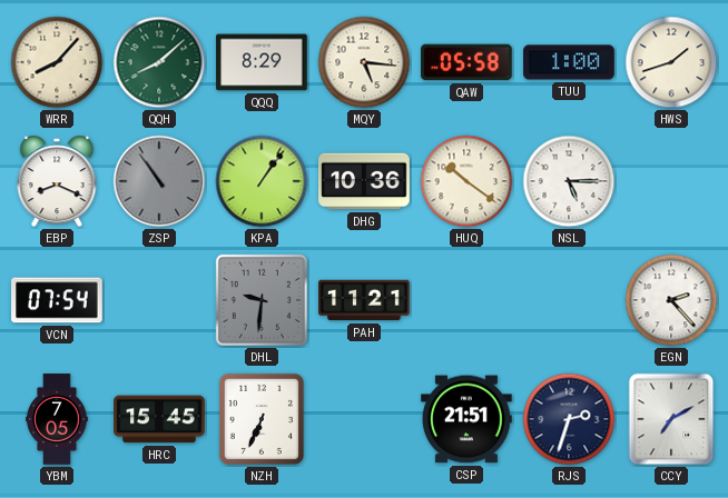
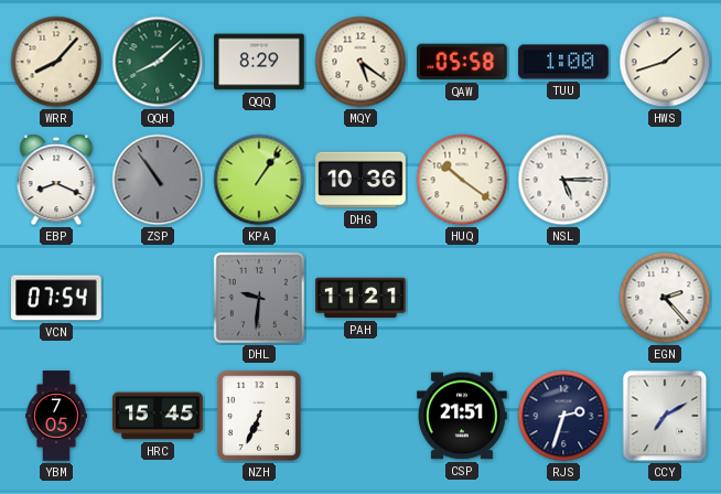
MQY: 5:16 -> 5:21
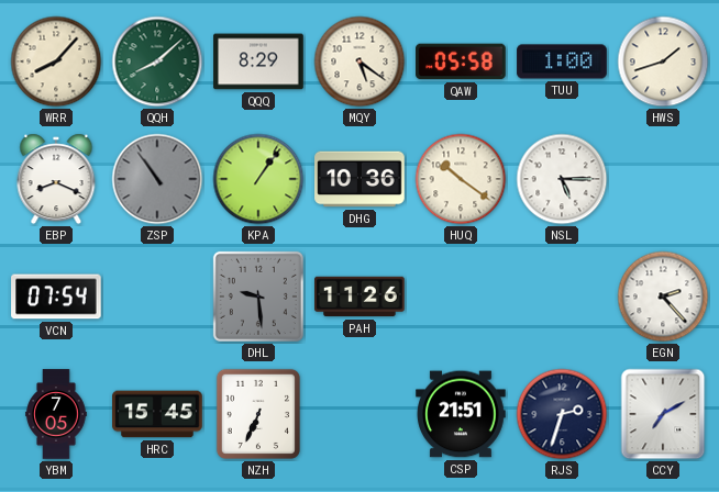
DHL: 9:31 -> 9:29
PAH: 11:21 -> 11:26
